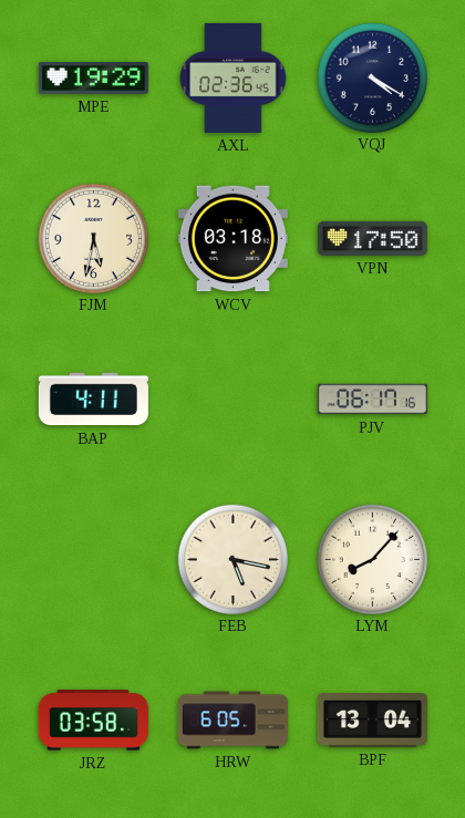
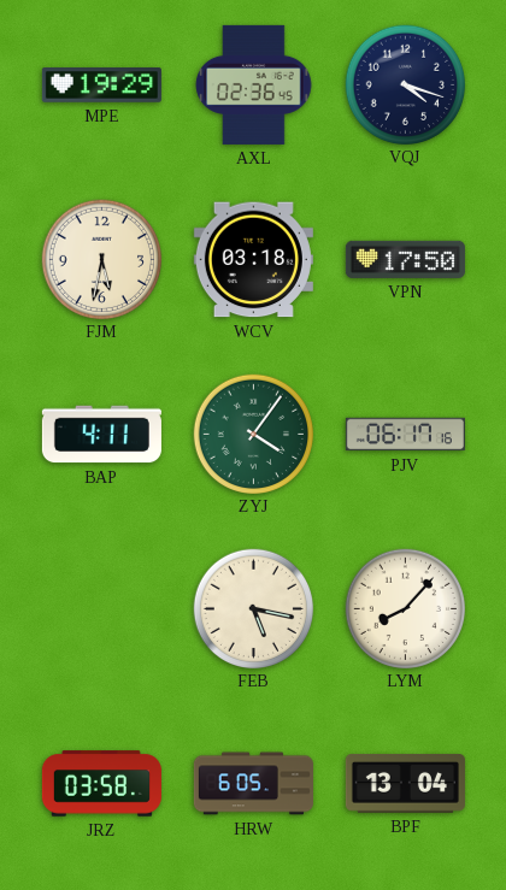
VQJ: 4:20 -> 4:18
ZYJ: none -> 4:06
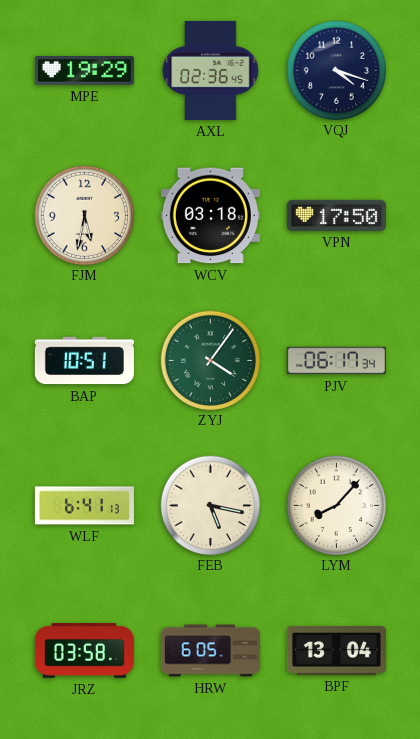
BAP: 4:11 -> 10:51
PJV: 06:17:16 -> 06:17:34
WLF: none -> 6:41
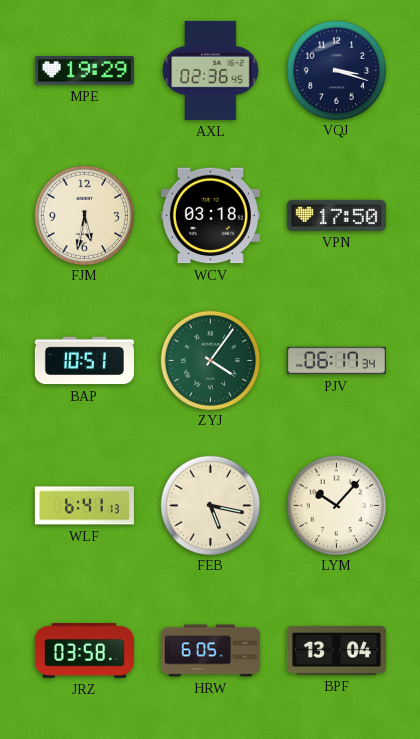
VQJ: 4:18 -> 3:18
LYM: 8:07 -> 10:07
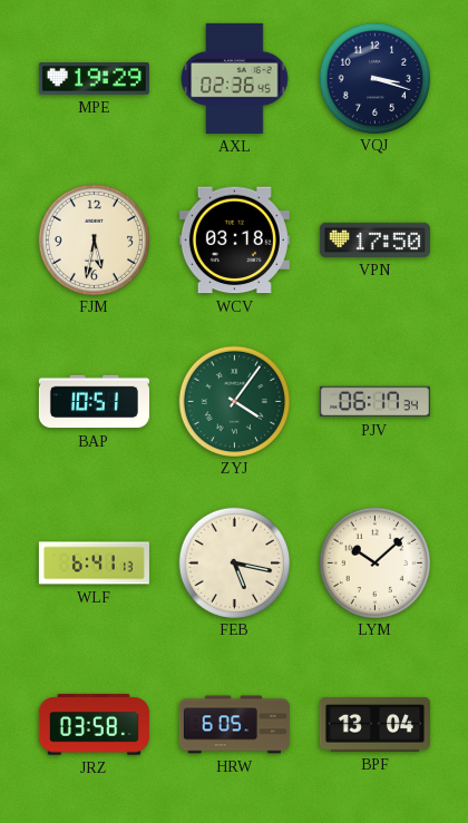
LYM: 10:07 -> 10:08
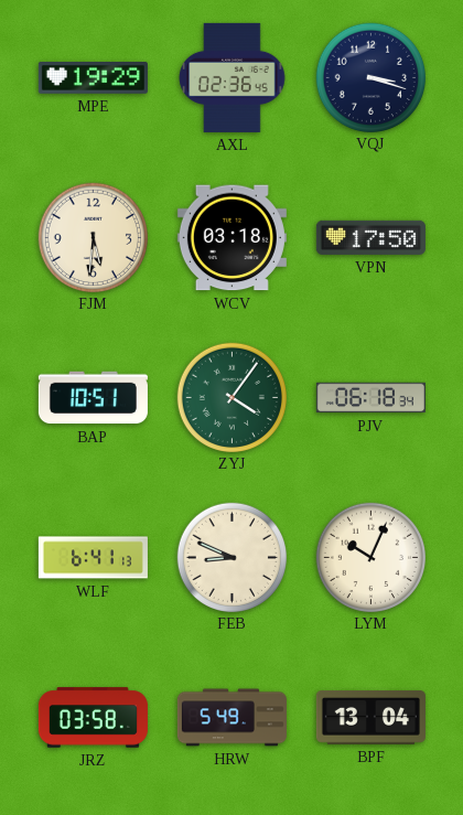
FJM: 5:32 -> 5:31
PJV: 06:17 -> 06:18
FEB: 5:17 -> 8:49
LYM: 10:08 -> 10:04
HRW: 6:05 -> 5:49
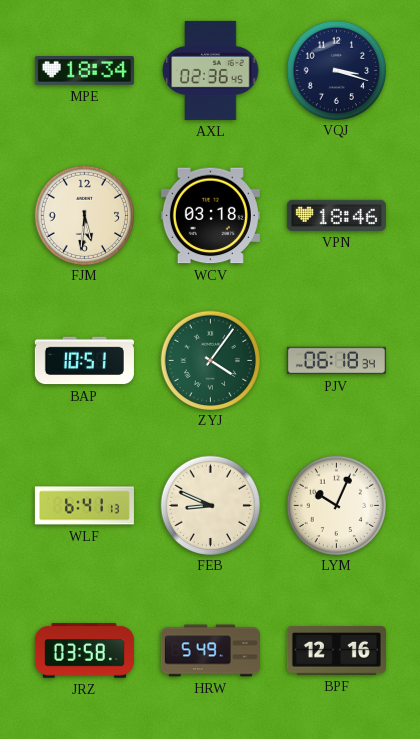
MPE: 19:29 -> 18:34
VPN: 17:50 -> 18:46
BPF: 13:04 -> 12:16
